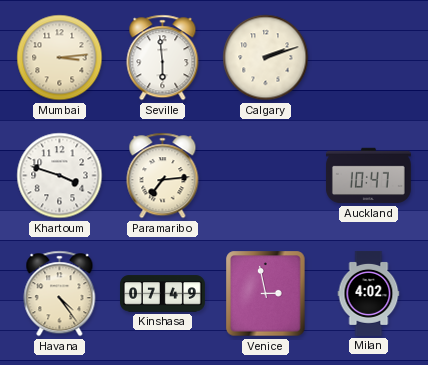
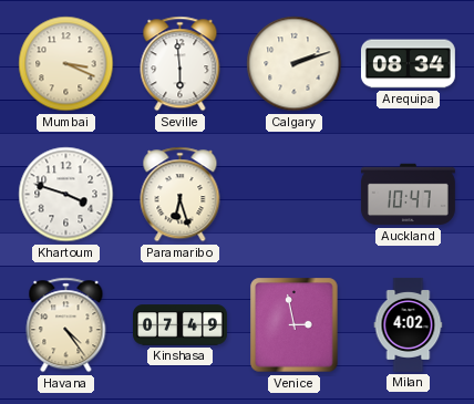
Mumbai: 3:14 -> 3:19
Arequipa: none -> 08:34
Paramaribo: 7:14 -> 6:27
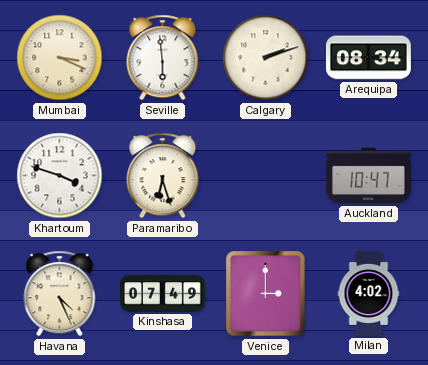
Havana: 4:24 -> 4:26
Venice: 2:58 -> 3:00
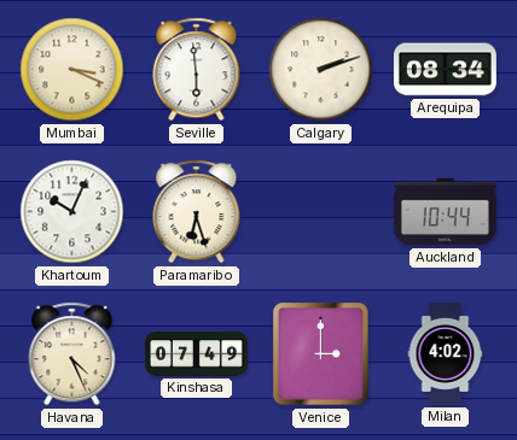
Khartoum: 3:48 -> 10:04
Auckland: 10:47 -> 10:44
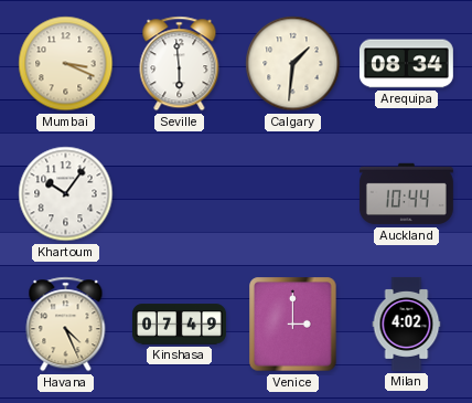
Calgary: 2:12 -> 1:31
Khartoum: 10:04 -> 10:06
Paramaribo: 6:27 -> none
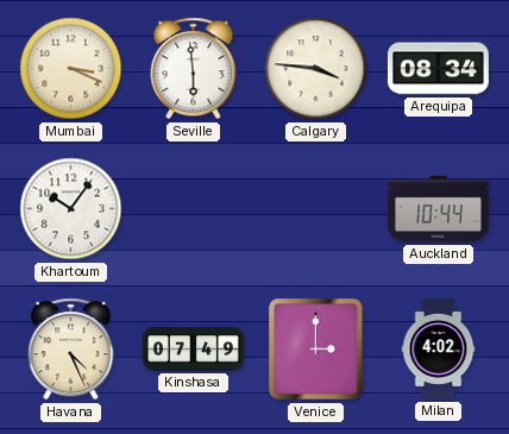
Calgary: 1:31 -> 3:46
